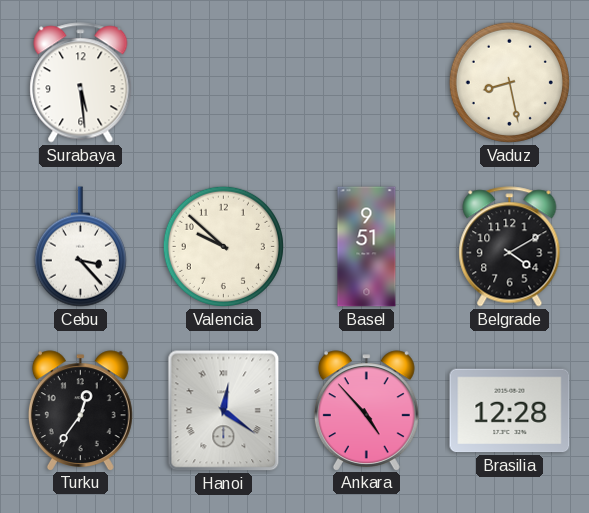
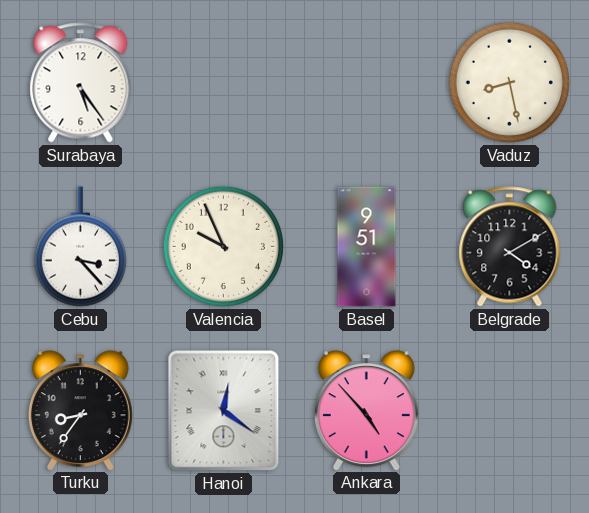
Surabaya: 5:29 -> 5:24
Valencia: 9:52 -> 9:56
Turku: 12:36 -> 8:36
Brasilia: 12:28 -> none
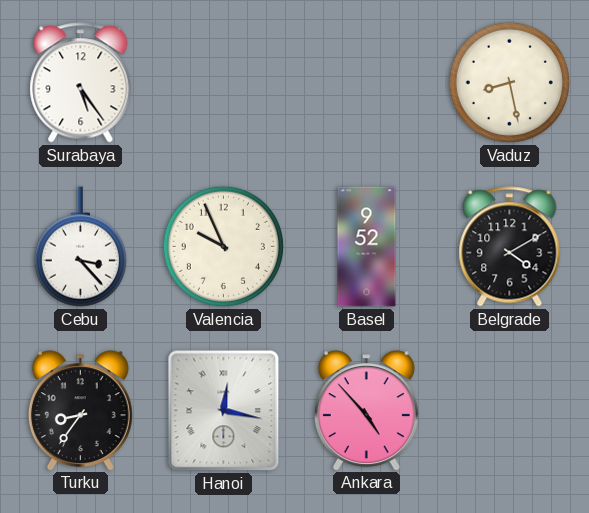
Basel: 9:51 -> 9:52
Hanoi: 12:21 -> 12:17
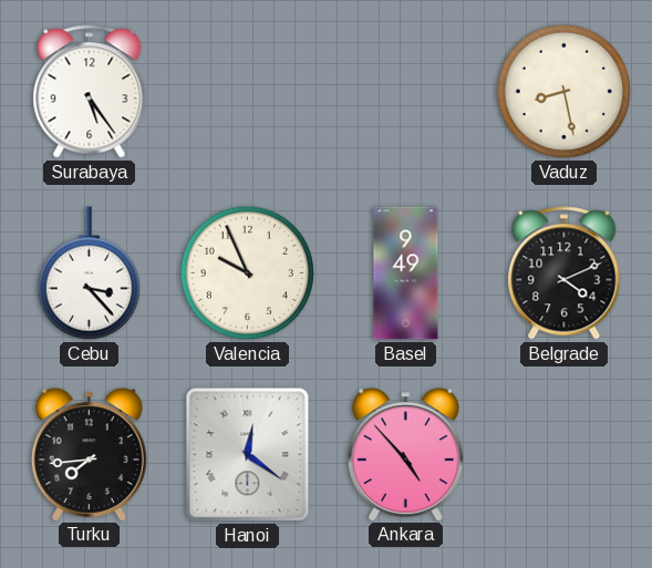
Basel: 9:52 -> 9:49
Belgrade: 4:10 -> 4:11
Turku: 8:36 -> 7:44
Hanoi: 12:17 -> 12:21
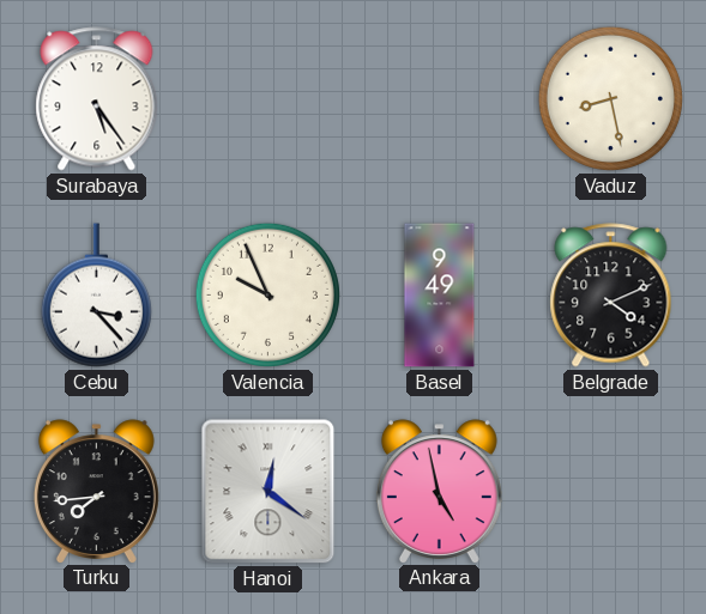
Ankara: 4:53 -> 4:58
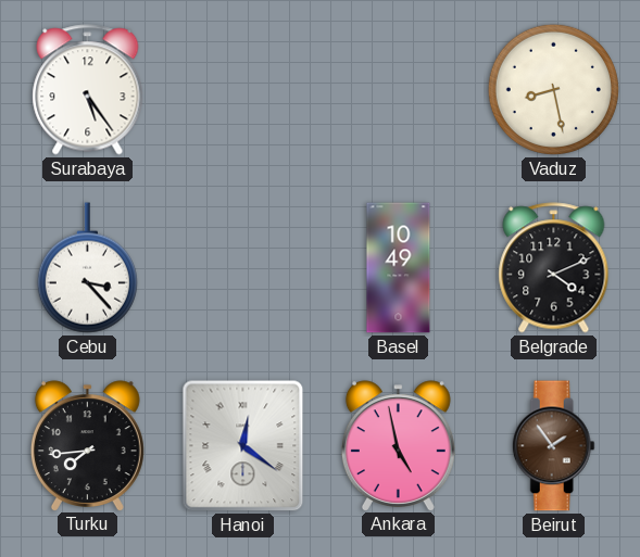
Valencia: 9:56 -> none
Basel: 9:49 -> 10:49
Beirut: none -> 1:54
